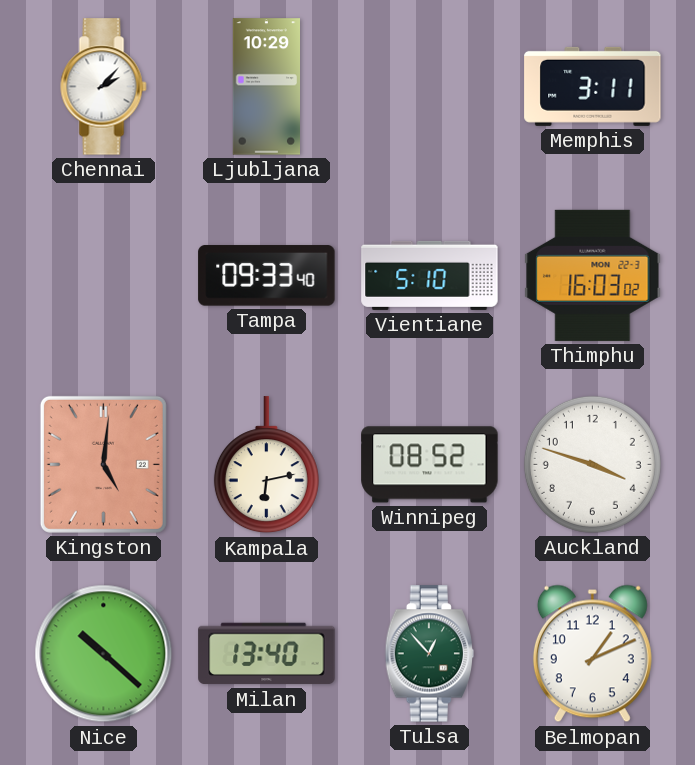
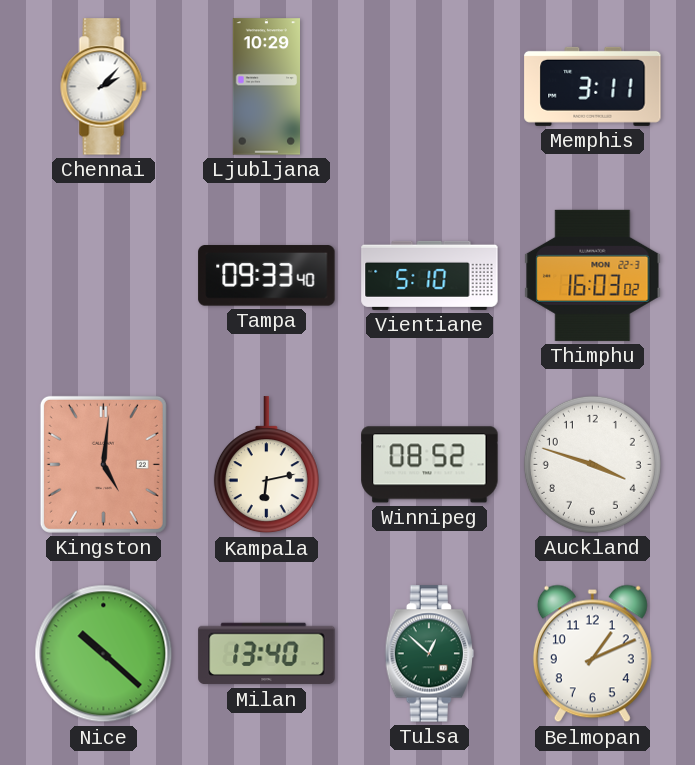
Tulsa: 12:53 -> 12:52
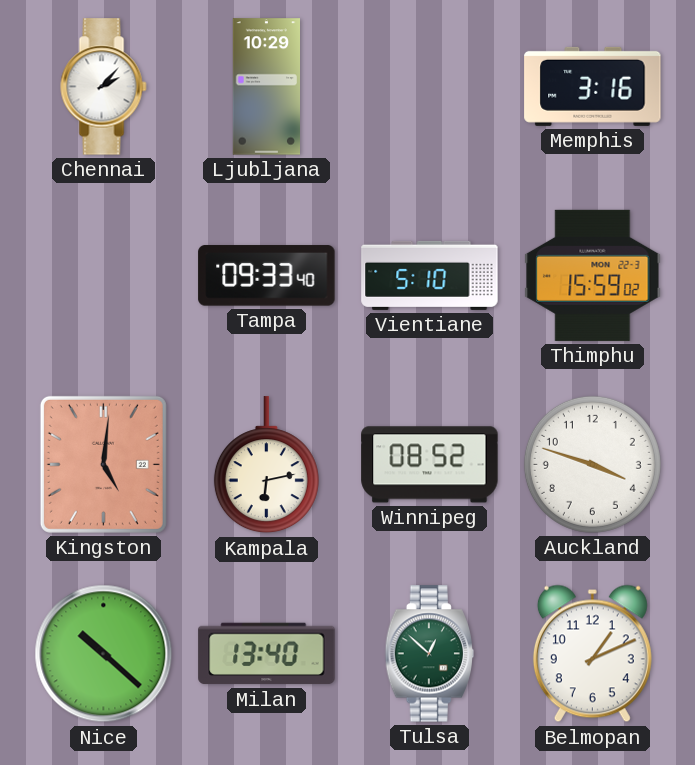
Memphis: 3:11 -> 3:16
Thimphu: 16:03 -> 15:59
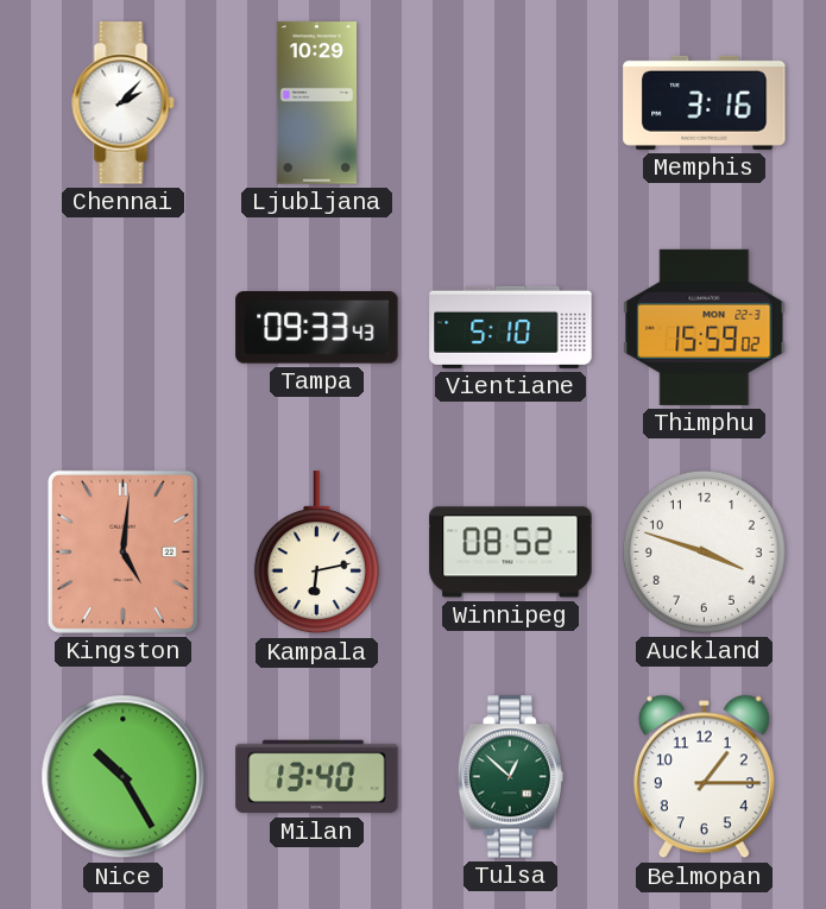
Tampa: 09:33:40 -> 09:33:43
Nice: 10:22 -> 10:25
Belmopan: 1:11 -> 1:15
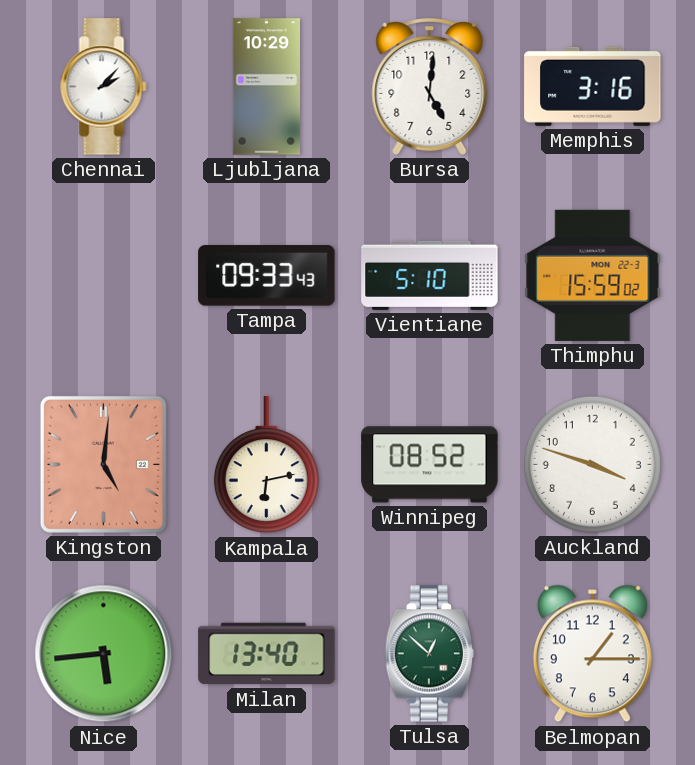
Bursa: none -> 5:01
Nice: 10:25 -> 5:44
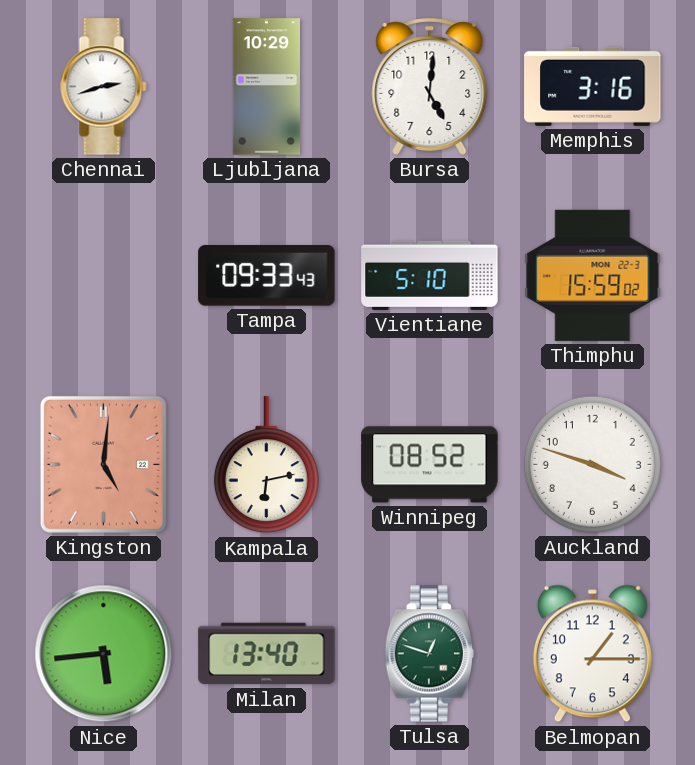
Chennai: 2:07 -> 2:42
Tulsa: 12:52 -> 12:48
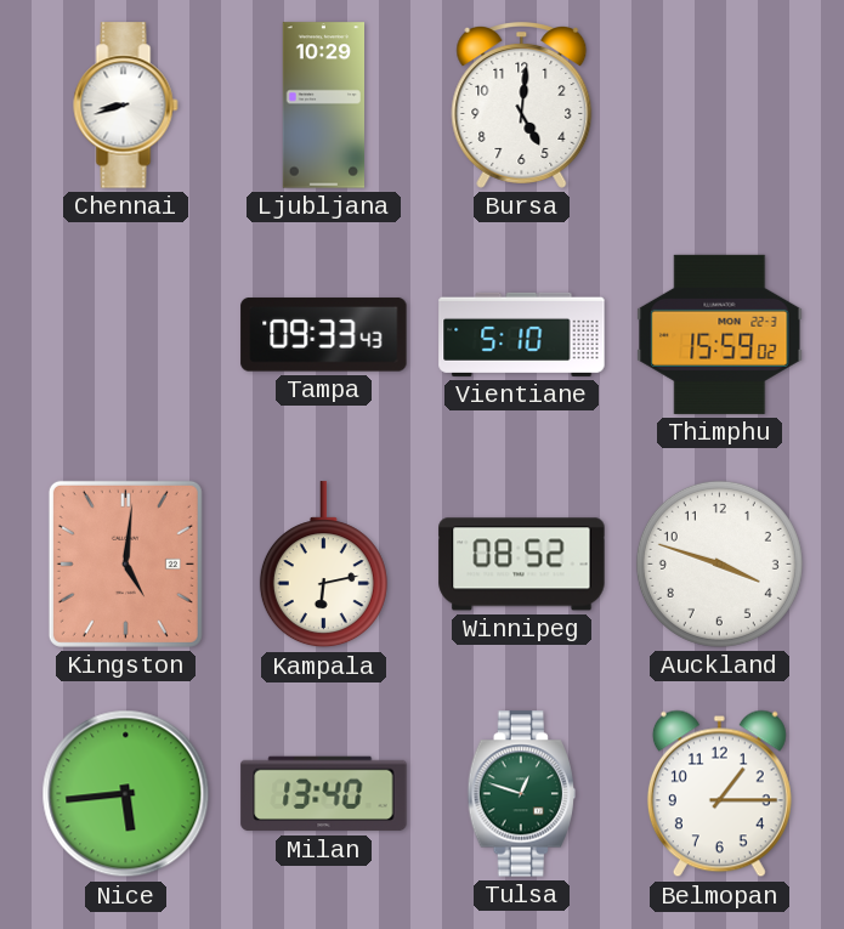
Chennai: 2:42 -> 8:42
Memphis: 3:16 -> none
